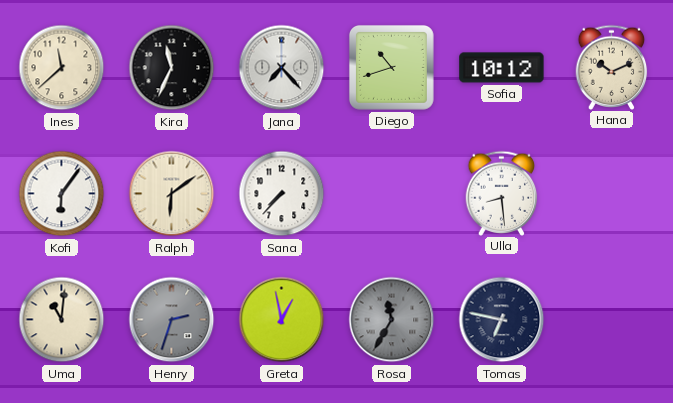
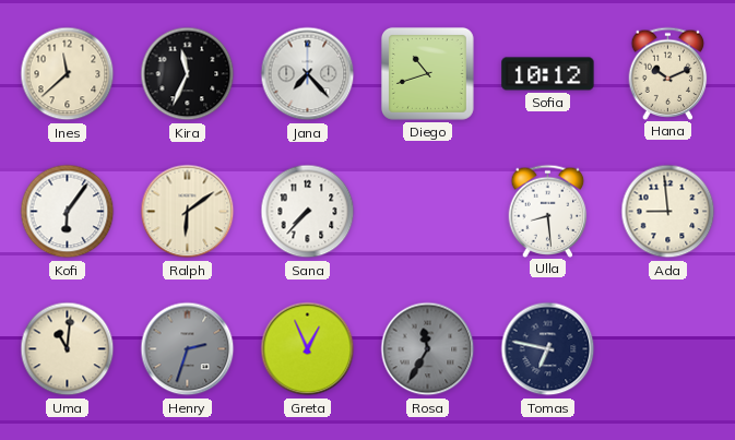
Ada: none -> 8:59
Greta: 12:58 -> 12:56
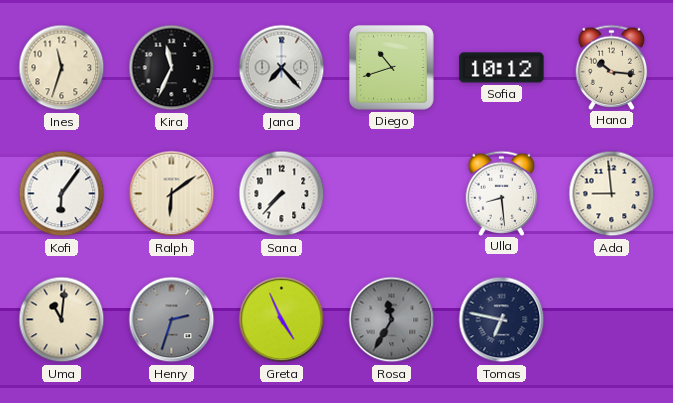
Ines: 11:38 -> 11:33
Hana: 10:11 -> 10:16
Greta: 12:56 -> 4:56
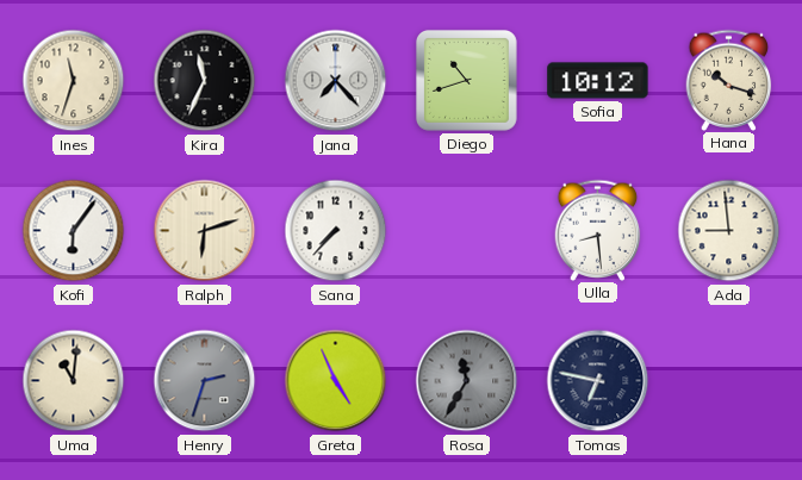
Hana: 10:16 -> 10:18
Ralph: 6:09 -> 6:12
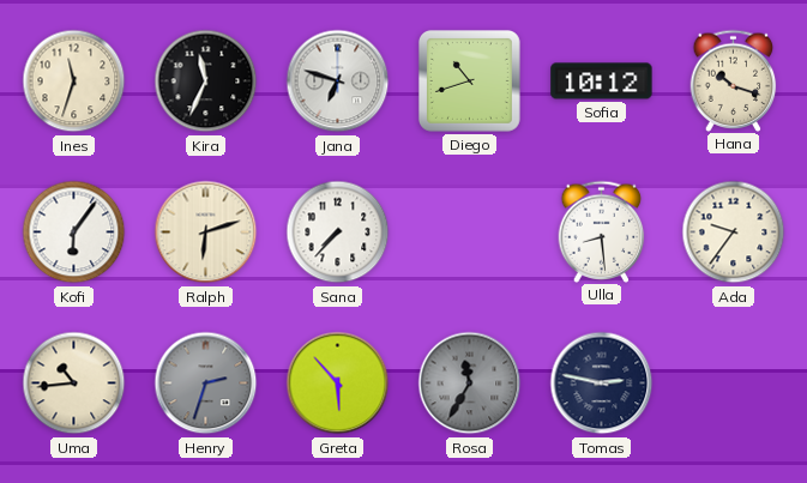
Jana: 7:23 -> 6:48
Ada: 8:59 -> 9:36
Uma: 11:01 -> 10:44
Greta: 4:56 -> 5:53
Tomas: 6:47 -> 2:47
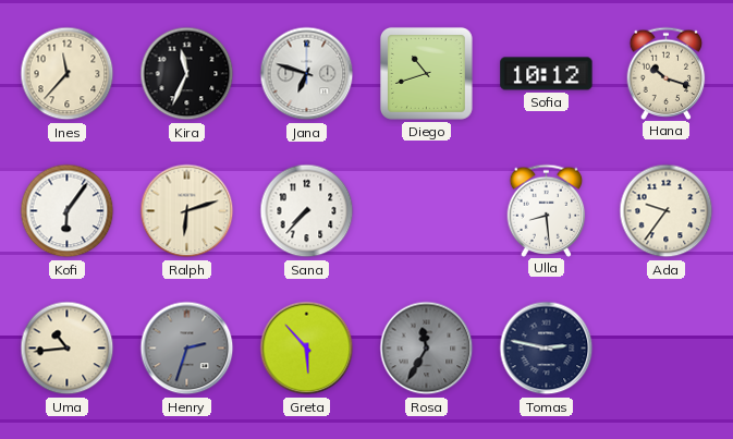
Ines: 11:33 -> 11:37
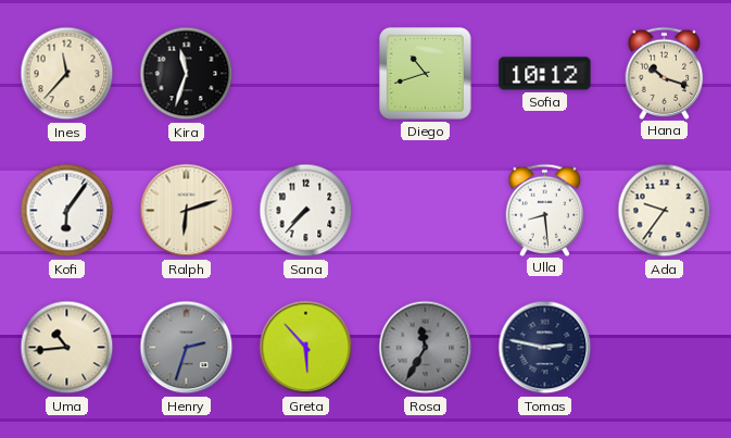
Kira: 11:34 -> 11:33
Jana: 6:48 -> none
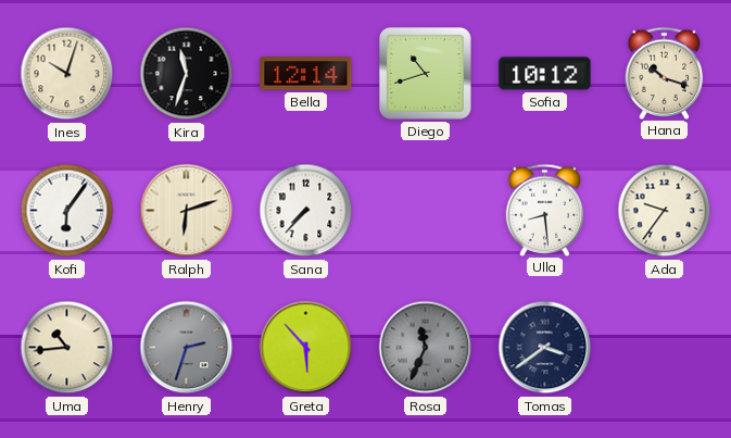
Ines: 11:37 -> 10:03
Bella: none -> 12:14
Rosa: 11:35 -> 11:34
Tomas: 2:47 -> 3:39
